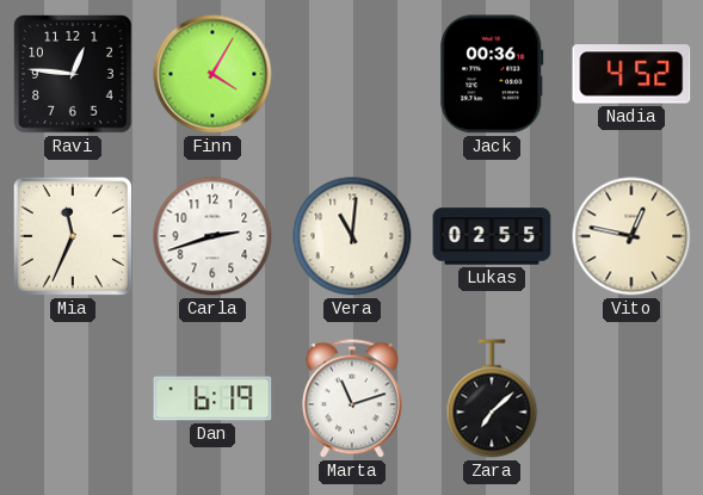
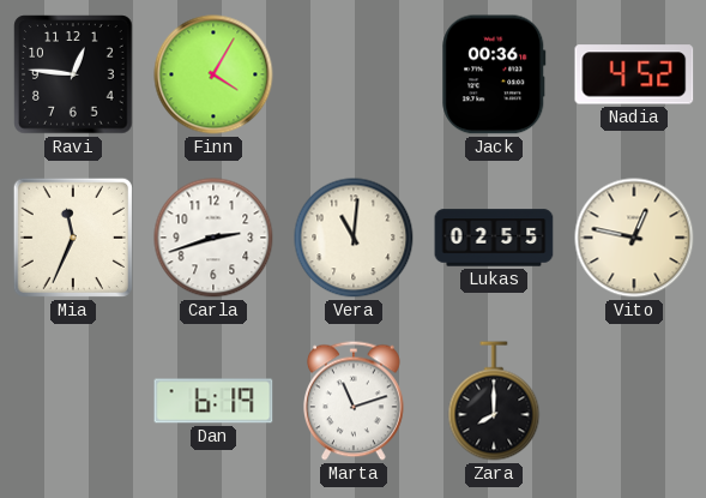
Zara: 7:08 -> 8:00
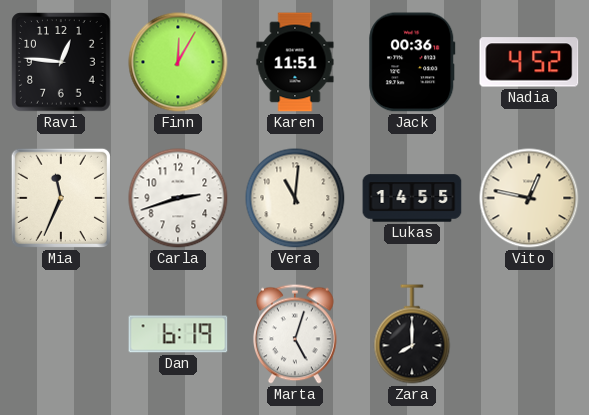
Finn: 4:05 -> 12:05
Karen: none -> 11:51
Lukas: 02:55 -> 14:55
Marta: 11:12 -> 5:03
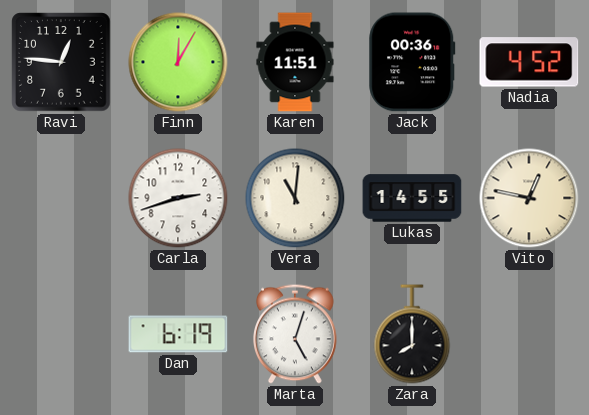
Mia: 11:34 -> none
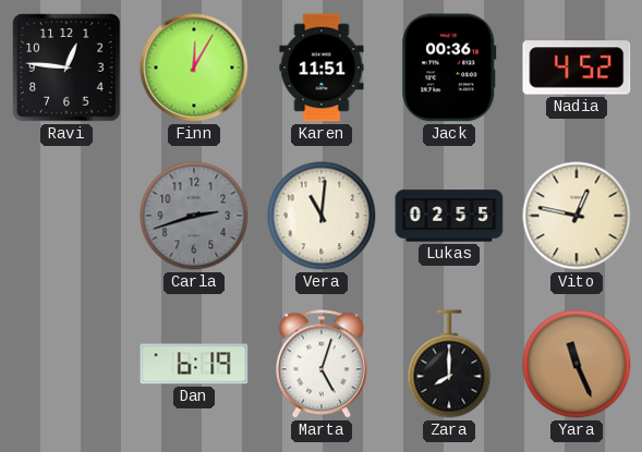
Carla dial: white -> grey
Lukas: 14:55 -> 02:55
Yara: none -> 11:26
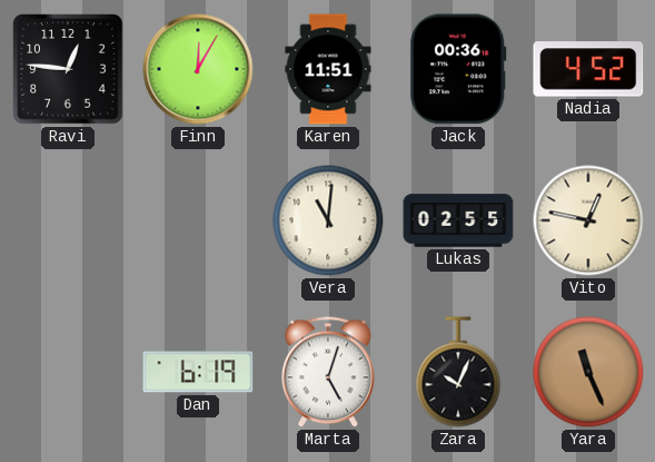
Carla: 2:42 -> none
Zara: 8:00 -> 10:04
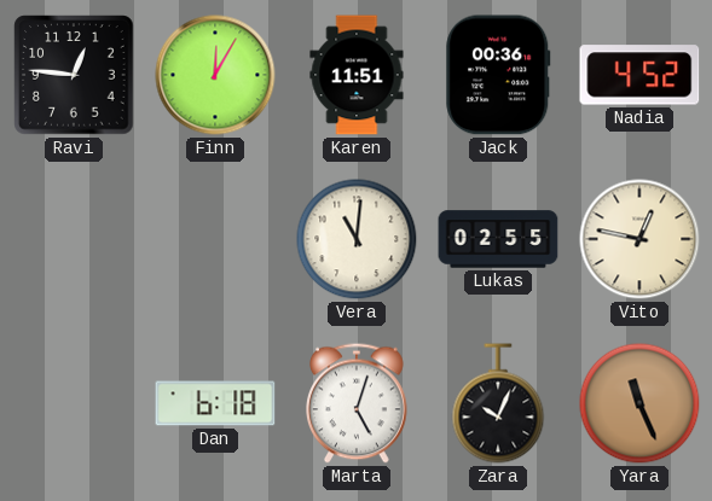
Dan: 6:19 -> 6:18
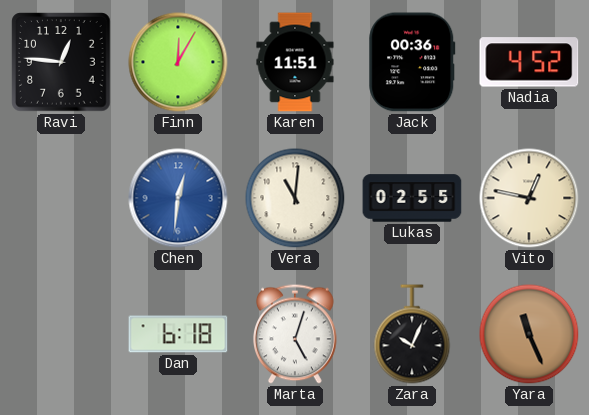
Chen: none -> 12:31
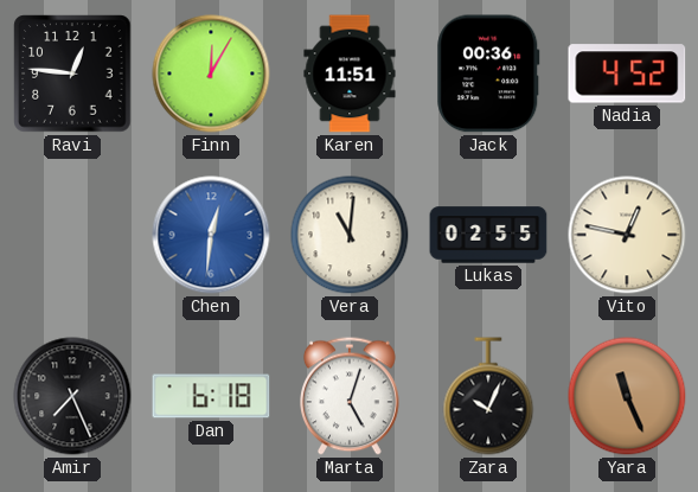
Amir: none -> 7:26
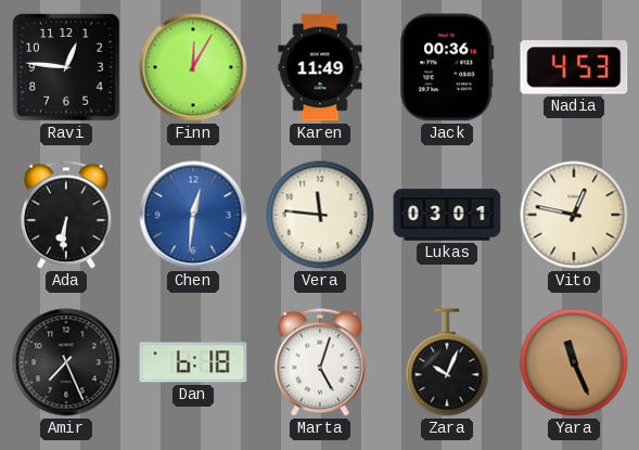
Karen: 11:51 -> 11:49
Nadia: 4:52 -> 4:53
Ada: none -> 6:31
Vera: 11:01 -> 11:46
Lukas: 02:55 -> 03:01
